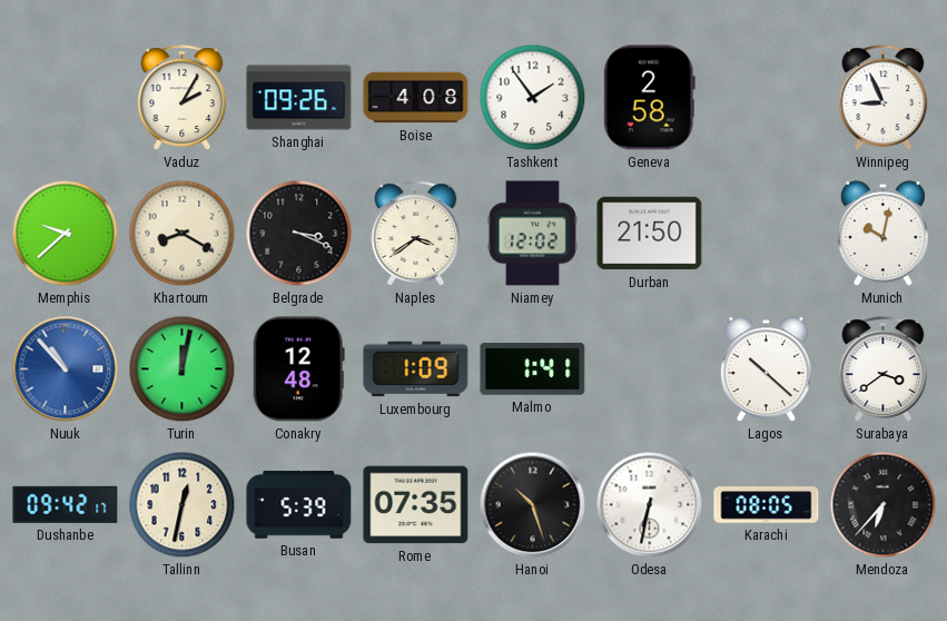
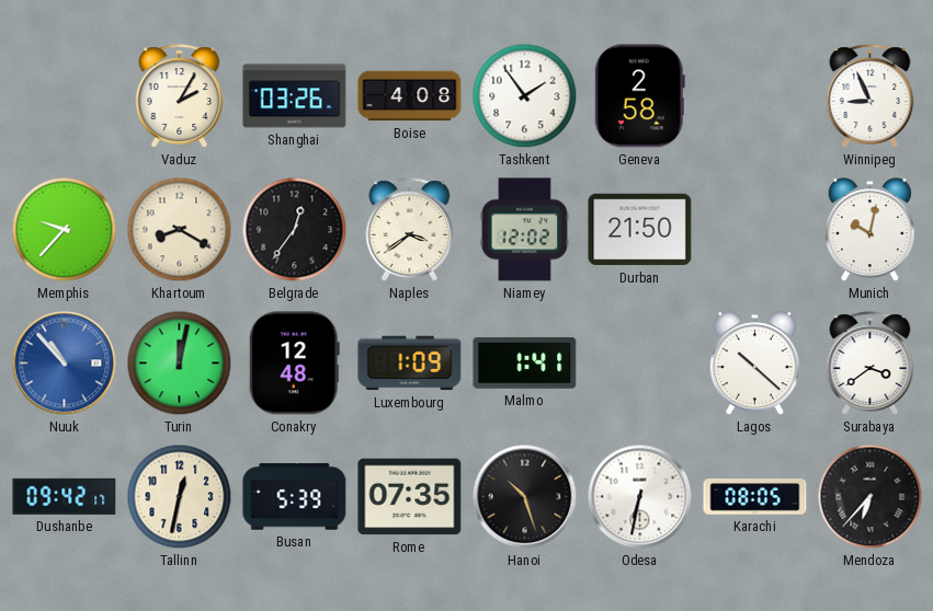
Shanghai: 09:26 -> 03:26
Memphis: 9:38 -> 9:37
Belgrade: 3:19 -> 12:36
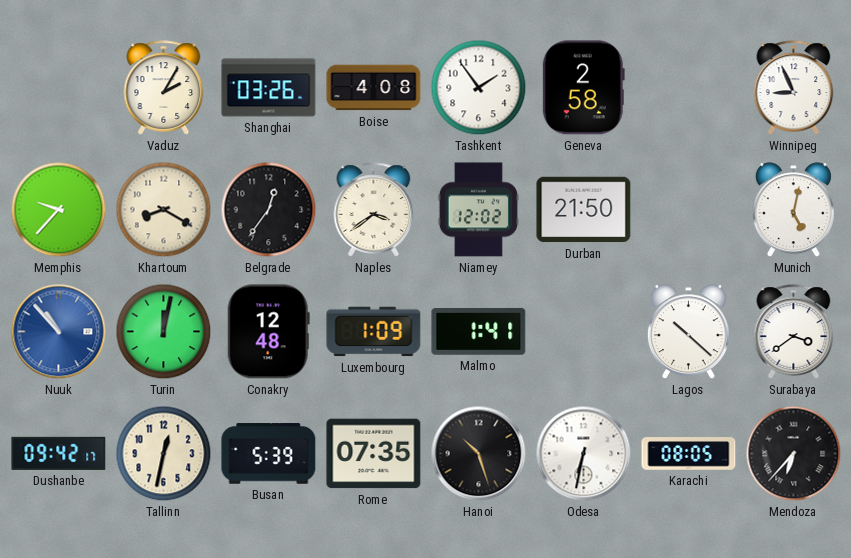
Munich: 10:02 -> 5:02
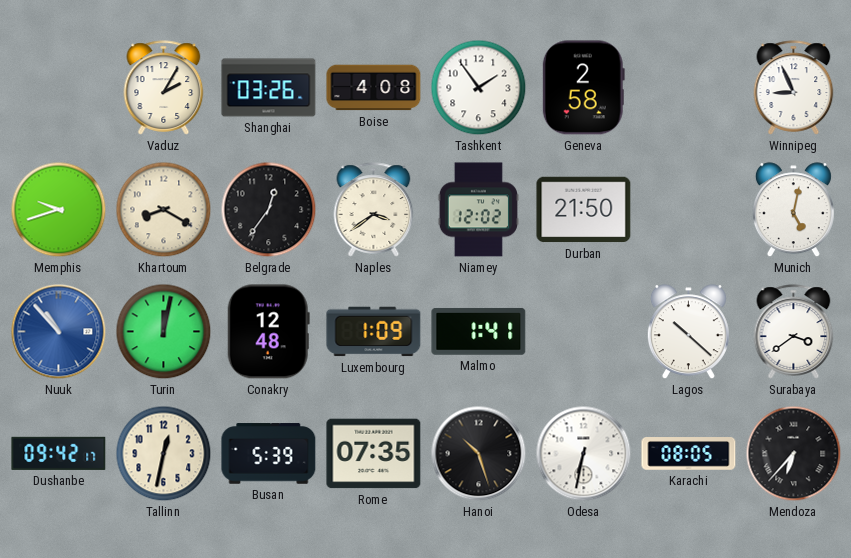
Memphis: 9:37 -> 9:42
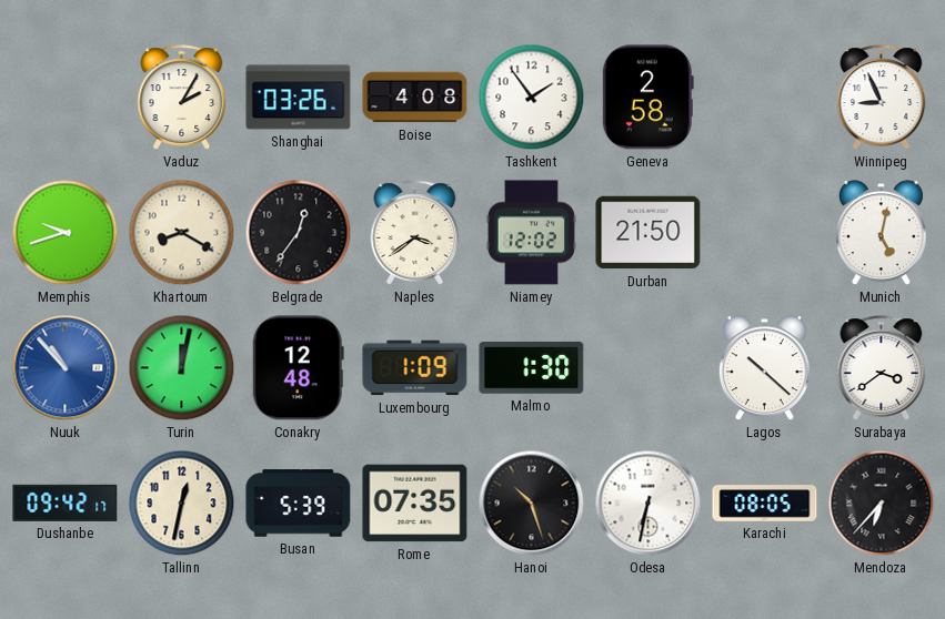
Malmo: 1:41 -> 1:30
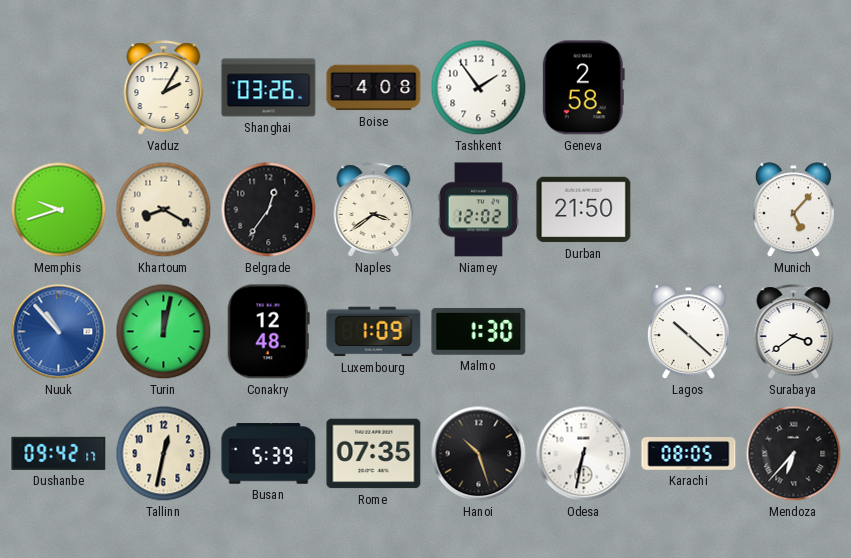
Winnipeg: 8:56 -> none
Munich: 5:02 -> 5:07
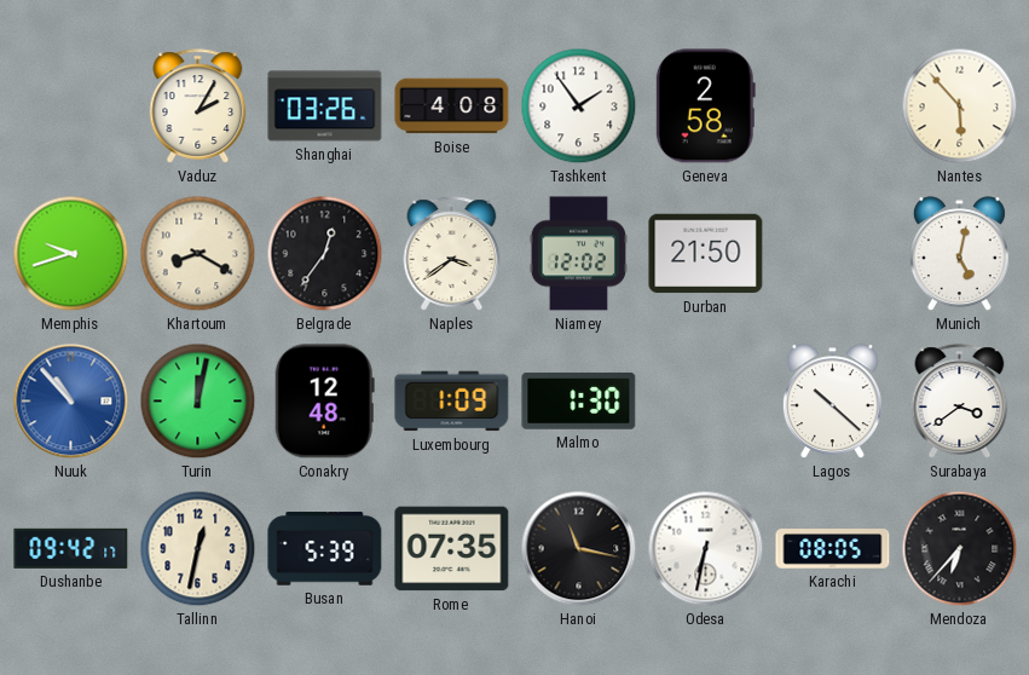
Nantes: none -> 5:53
Munich: 5:07 -> 5:02
Hanoi: 10:27 -> 11:17
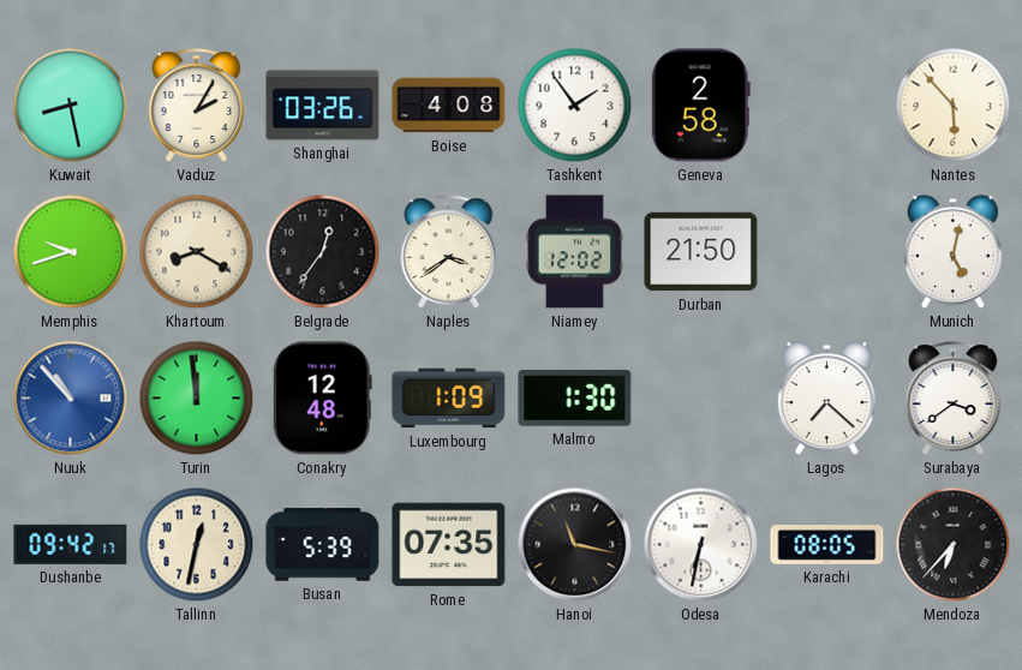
Kuwait: none -> 8:28
Turin: 12:02 -> 11:59
Lagos: 10:22 -> 7:22
